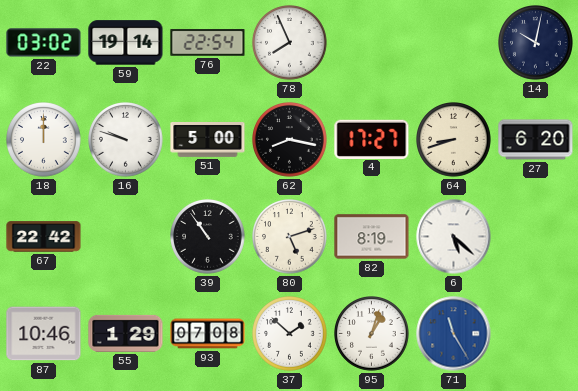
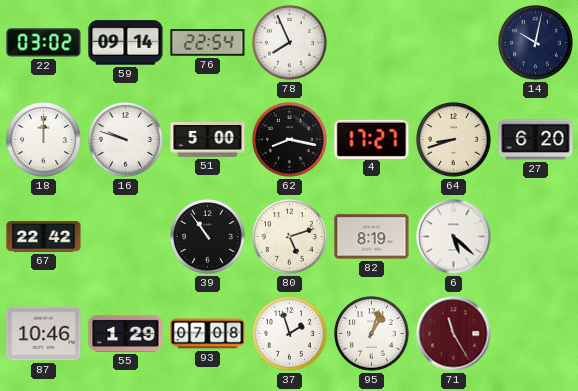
59: 19:14 -> 09:14
37: 1:52 -> 1:57
71 dial: blue -> burgundy
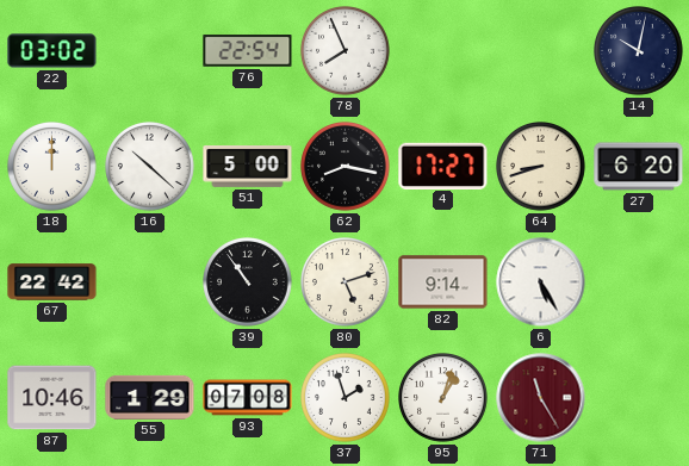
59: 09:14 -> none
16: 9:48 -> 10:22
82: 8:19 -> 9:14
6: 5:22 -> 5:25
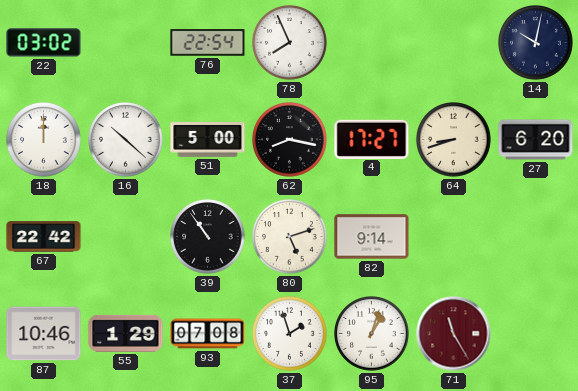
6: 5:25 -> none
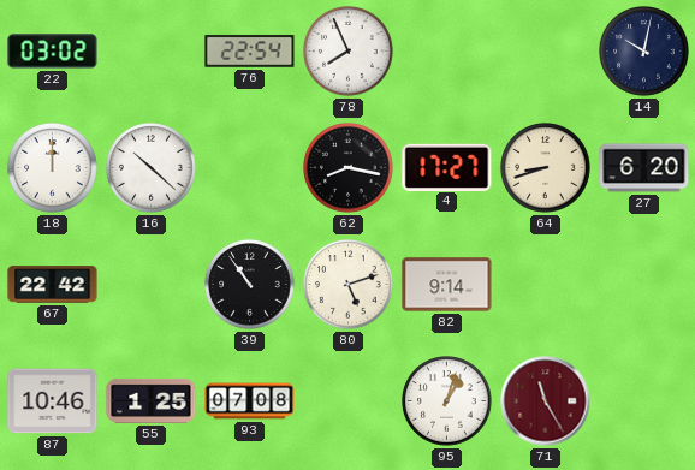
51: 5:00 -> none
55: 1:29 -> 1:25
37: 1:57 -> none
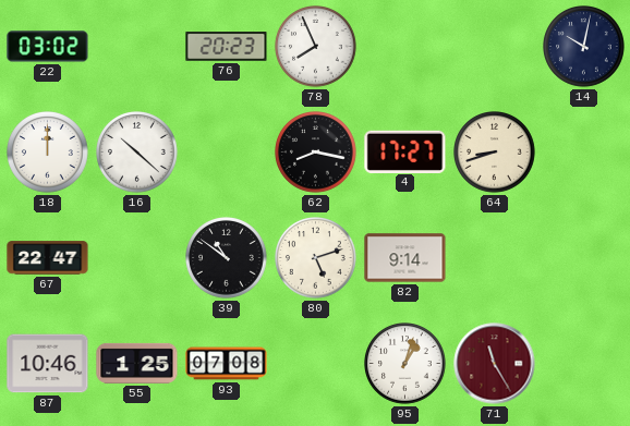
76: 22:54 -> 20:23
27: 6:20 -> none
67: 22:42 -> 22:47
39: 10:54 -> 10:51
